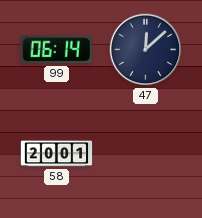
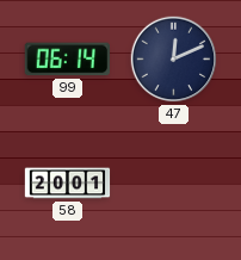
47: 12:08 -> 12:11
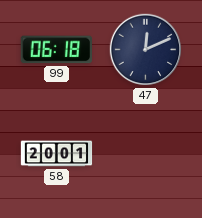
99: 06:14 -> 06:18
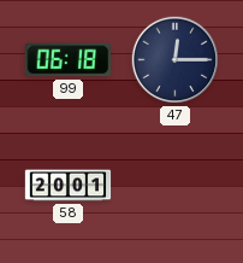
47: 12:11 -> 12:15
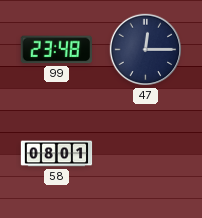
99: 06:18 -> 23:48
58: 20:01 -> 08:01
